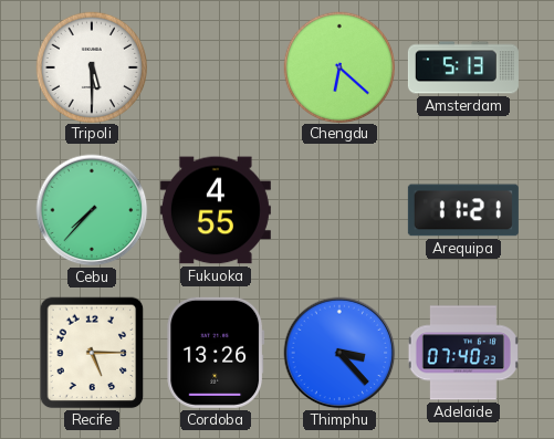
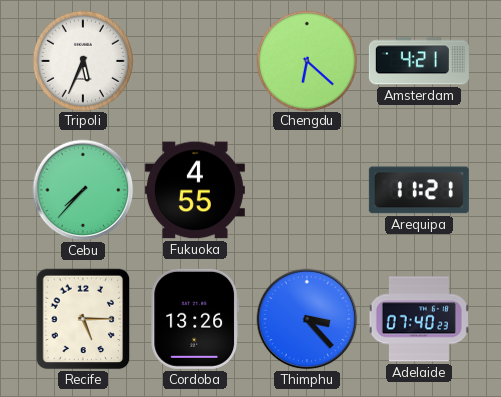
Tripoli: 5:30 -> 5:34
Amsterdam: 5:13 -> 4:21
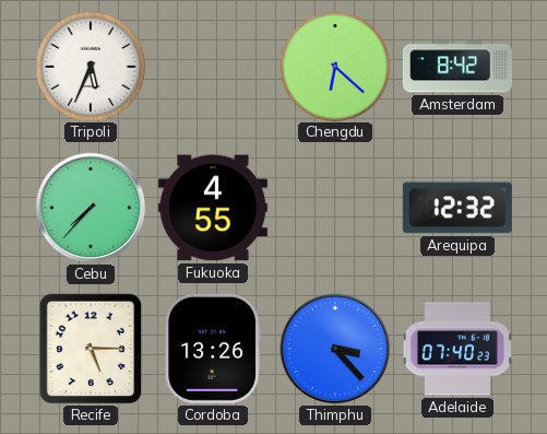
Amsterdam: 4:21 -> 8:42
Arequipa: 11:21 -> 12:32
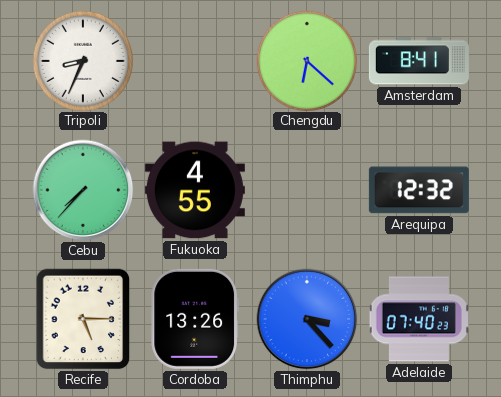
Tripoli: 5:34 -> 8:34
Amsterdam: 8:42 -> 8:41
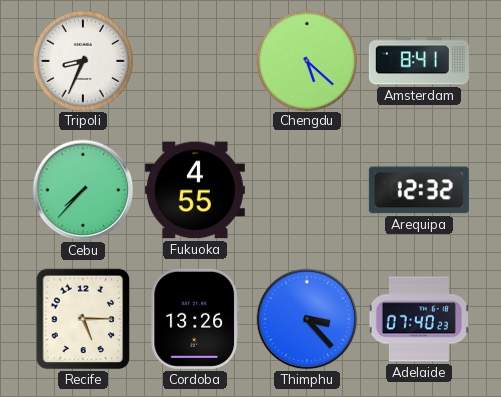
Chengdu: 6:22 -> 5:22
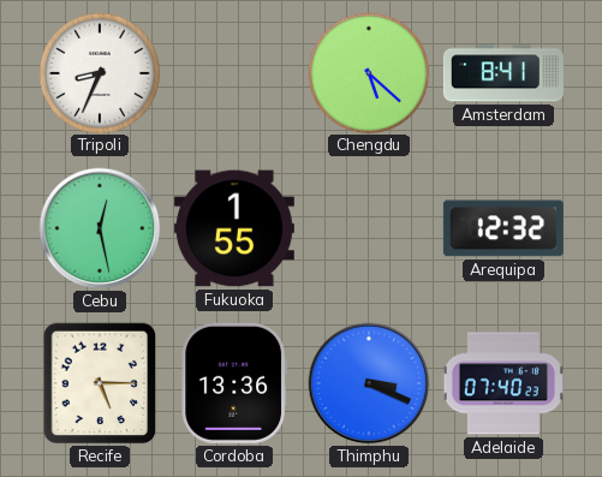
Cebu: 7:37 -> 12:28
Fukuoka: 4:55 -> 1:55
Cordoba: 13:26 -> 13:36
Thimphu: 3:23 -> 3:19
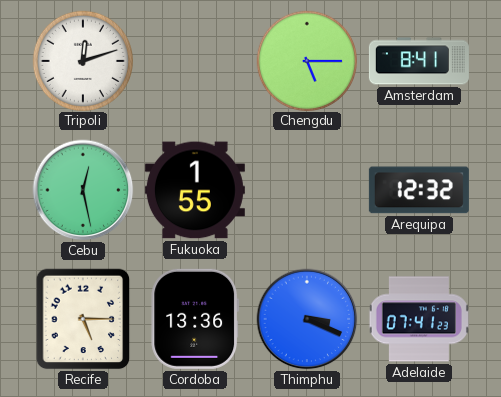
Tripoli: 8:34 -> 12:12
Chengdu: 5:22 -> 5:15
Adelaide: 07:40 -> 07:41
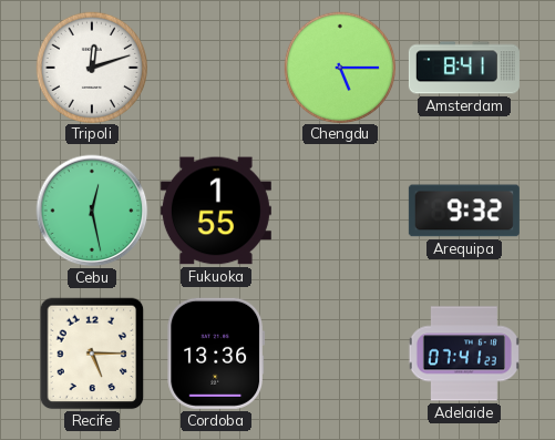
Arequipa: 12:32 -> 9:32
Thimphu: 3:19 -> none
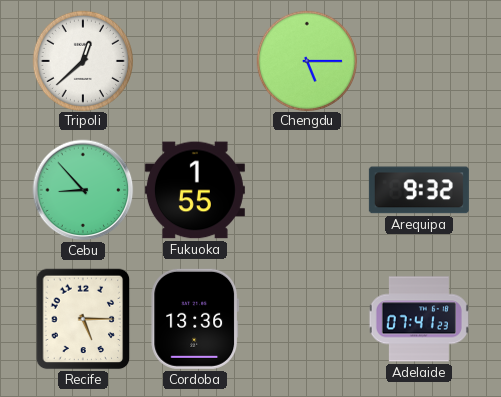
Tripoli: 12:12 -> 12:38
Amsterdam: 8:41 -> none
Cebu: 12:28 -> 8:53
